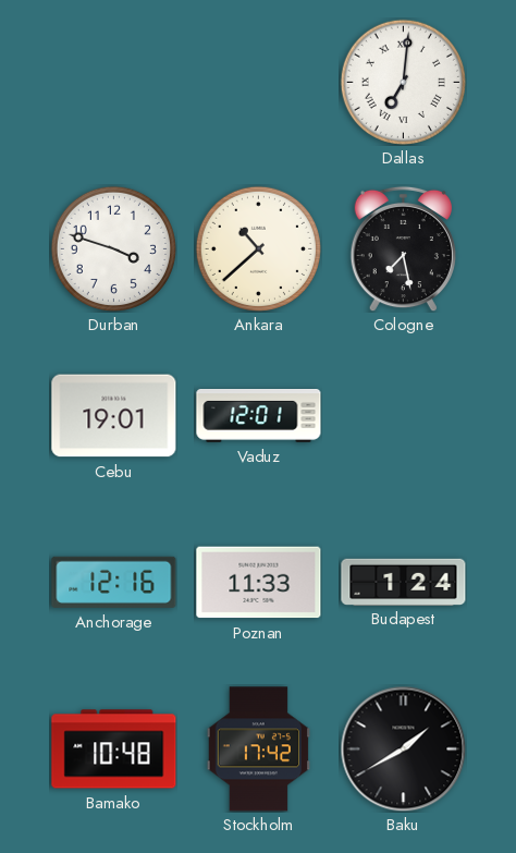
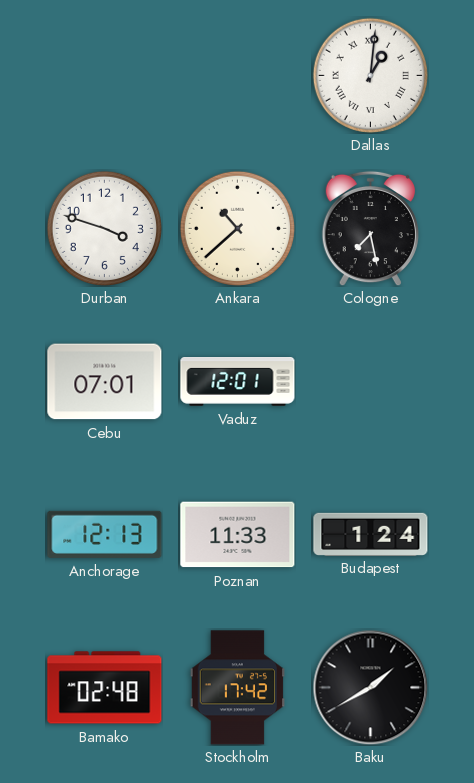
Dallas: 7:01 -> 1:01
Cebu: 19:01 -> 07:01
Anchorage: 12:16 -> 12:13
Bamako: 10:48 -> 02:48
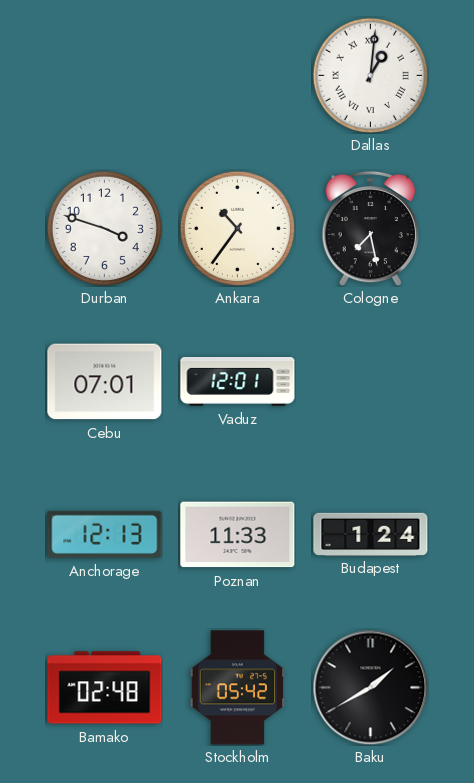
Ankara: 10:38 -> 10:36
Stockholm: 17:42 -> 05:42
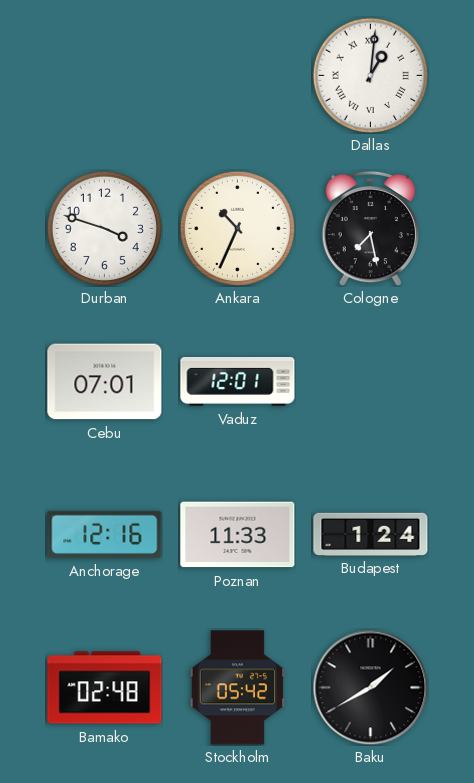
Ankara: 10:36 -> 10:34
Anchorage: 12:13 -> 12:16
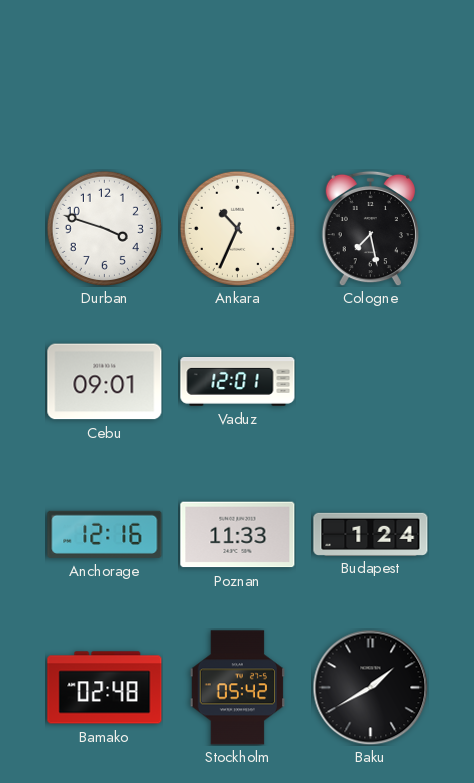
Dallas: 1:01 -> none
Cebu: 07:01 -> 09:01
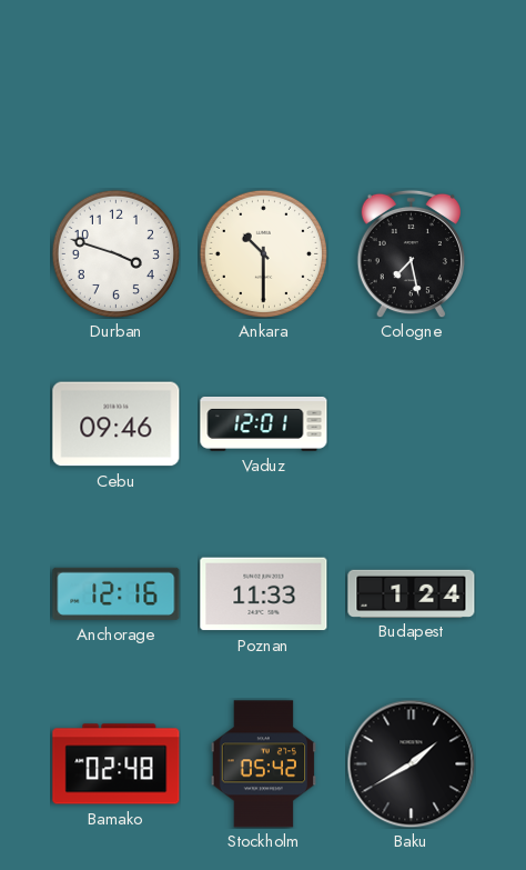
Ankara: 10:34 -> 10:30
Cebu: 09:01 -> 09:46
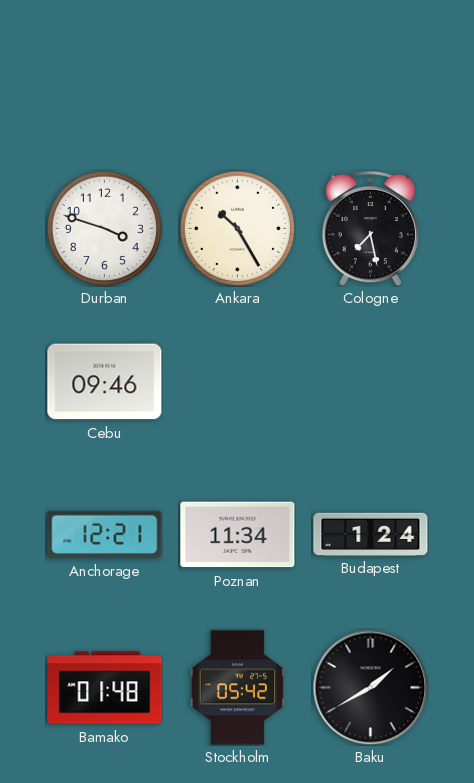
Ankara: 10:30 -> 10:25
Vaduz: 12:01 -> none
Anchorage: 12:16 -> 12:21
Poznan: 11:33 -> 11:34
Bamako: 02:48 -> 01:48
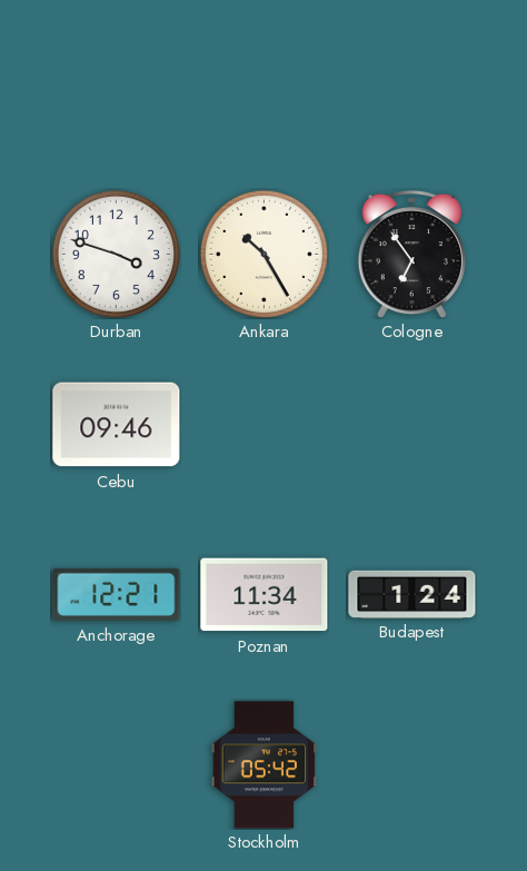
Cologne: 7:28 -> 6:54
Bamako: 01:48 -> none
Baku: 1:40 -> none
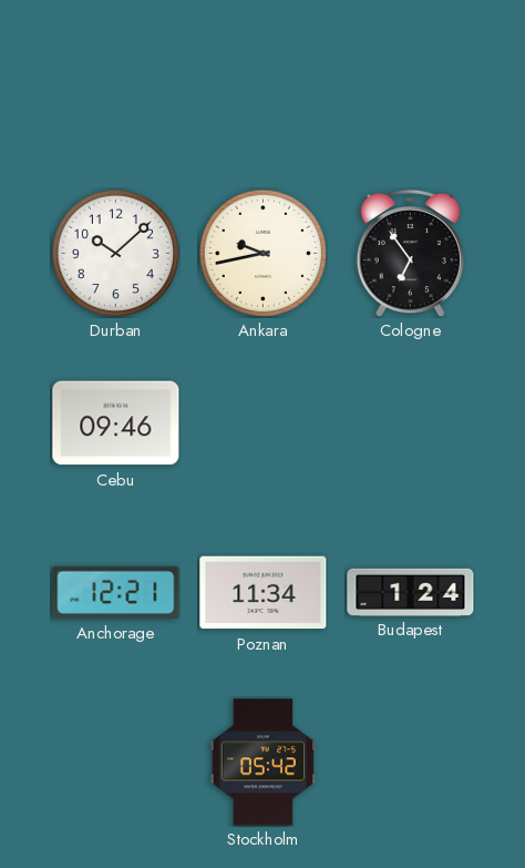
Durban: 3:48 -> 10:08
Ankara: 10:25 -> 9:43
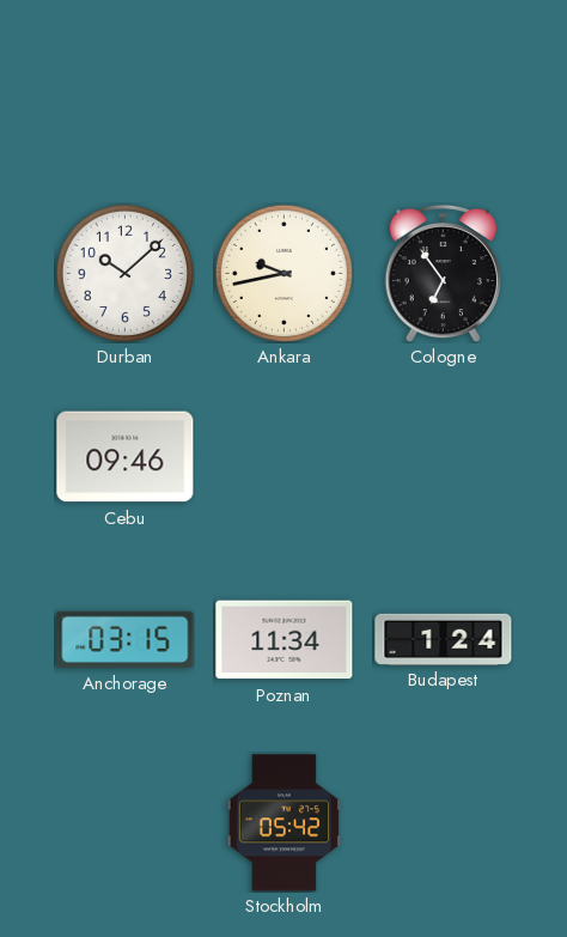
Anchorage: 12:21 -> 03:15
